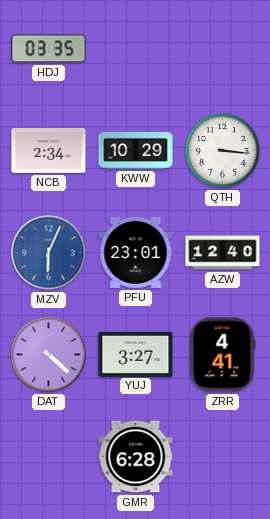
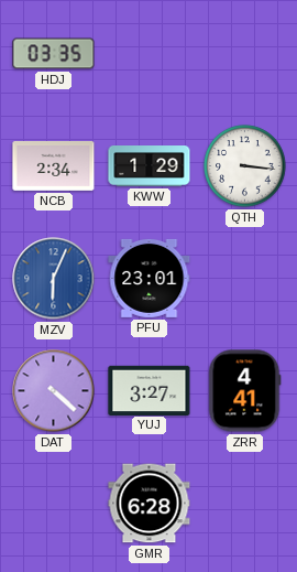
KWW: 10:29 -> 1:29
AZW: 12:40 -> none
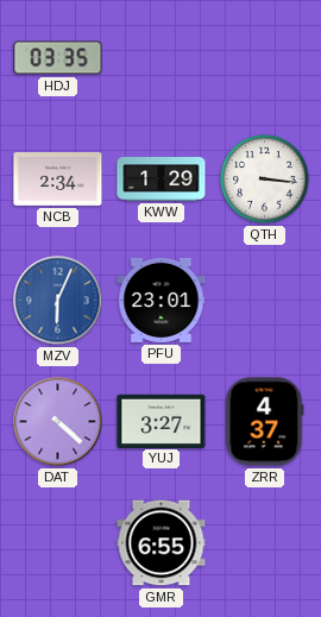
ZRR: 4:41 -> 4:37
GMR: 6:28 -> 6:55
